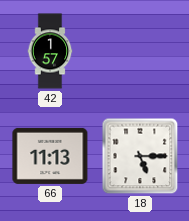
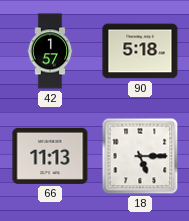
90: none -> 5:18
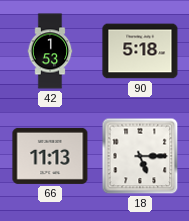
42: 1:57 -> 1:53
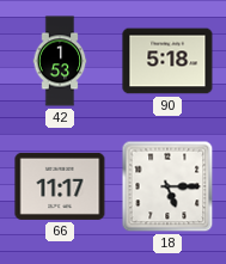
66: 11:13 -> 11:17
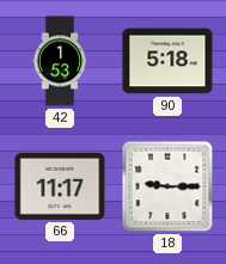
18: 5:15 -> 9:15
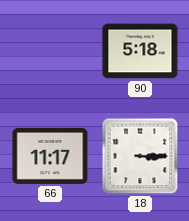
42: 1:53 -> none
18: 9:15 -> 3:15
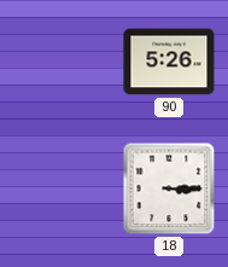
90: 5:18 -> 5:26
66: 11:17 -> none
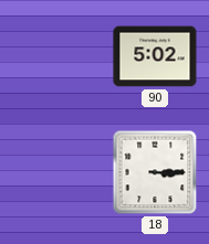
90: 5:26 -> 5:02
